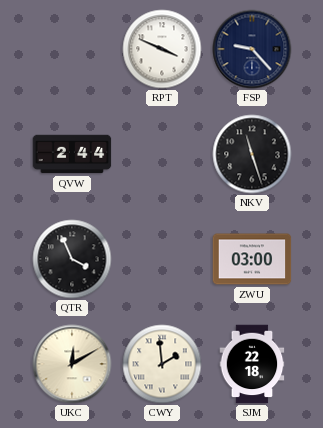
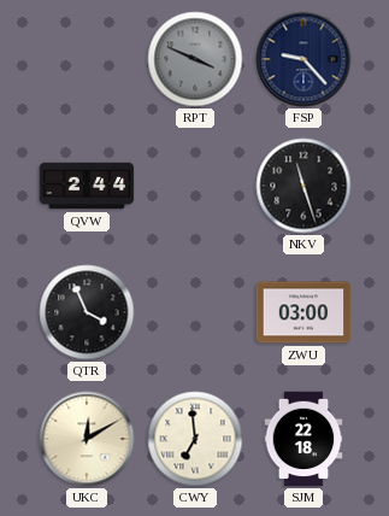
RPT dial: white -> grey
CWY: 1:59 -> 6:59
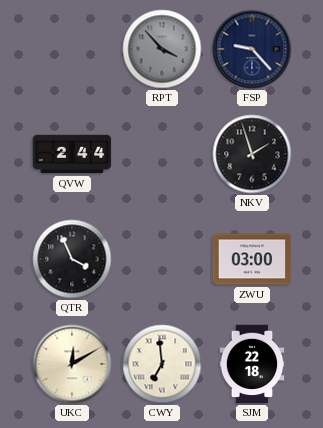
RPT: 3:49 -> 3:53
NKV: 11:27 -> 1:57
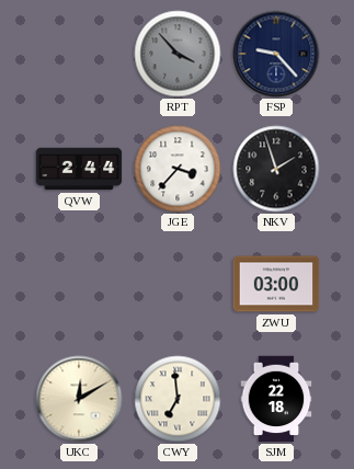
JGE: none -> 3:37
QTR: 3:56 -> none
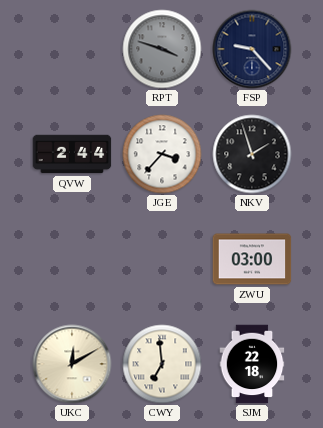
RPT: 3:53 -> 3:48
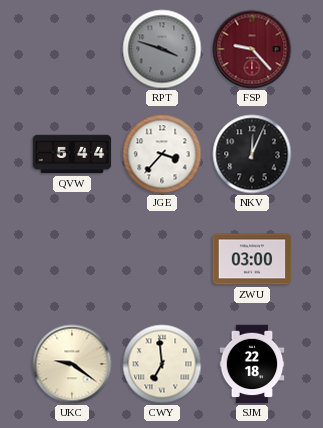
FSP dial: navy -> burgundy
QVW: 2:44 -> 5:44
NKV: 1:57 -> 12:04
UKC: 12:10 -> 9:21
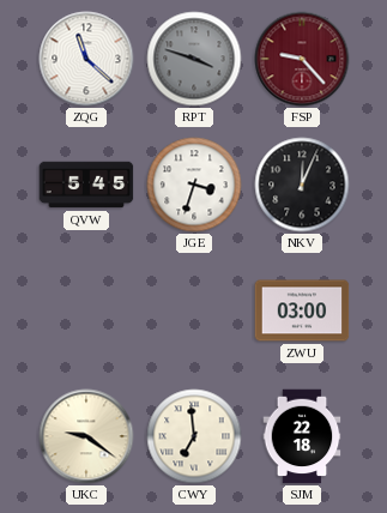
ZQG: none -> 11:22
QVW: 5:44 -> 5:45
JGE: 3:37 -> 3:33
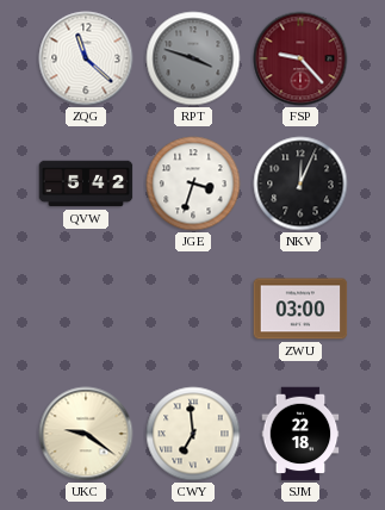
QVW: 5:45 -> 5:42
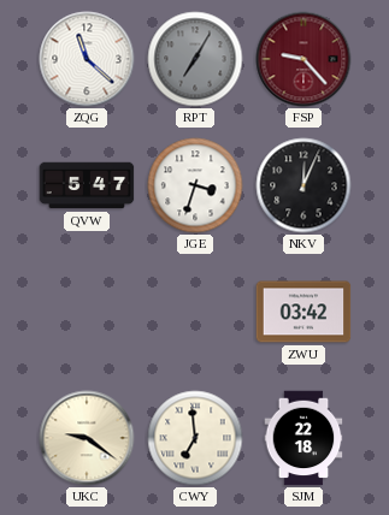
RPT: 3:48 -> 7:05
QVW: 5:42 -> 5:47
ZWU: 03:00 -> 03:42
